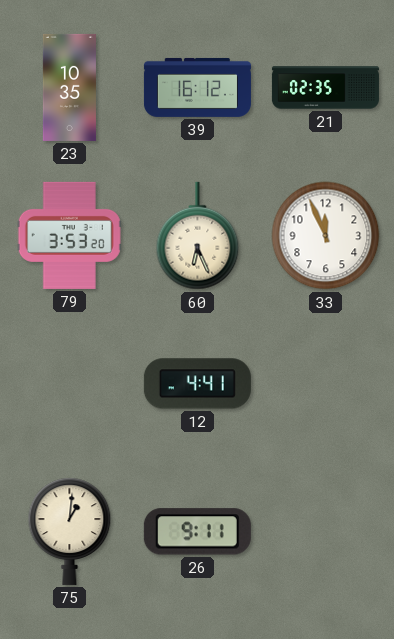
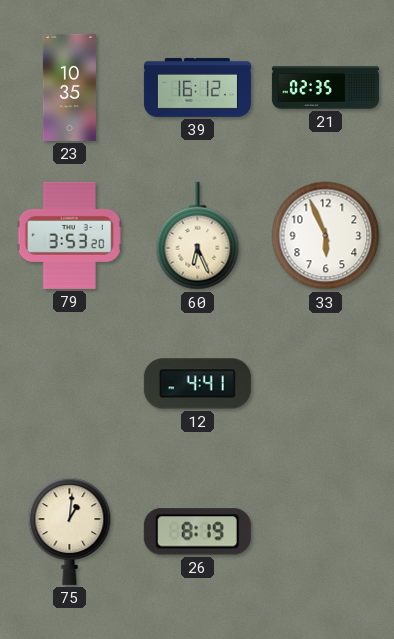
33: 11:56 -> 5:56
26: 9:11 -> 8:19
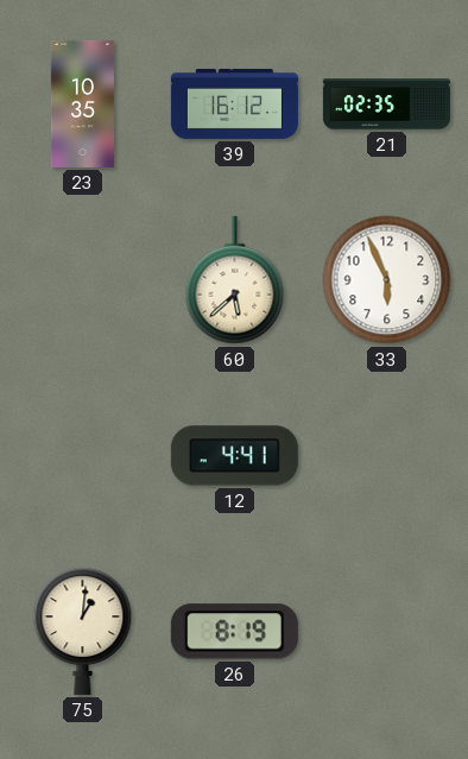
79: 3:53 -> none
60: 6:26 -> 5:38
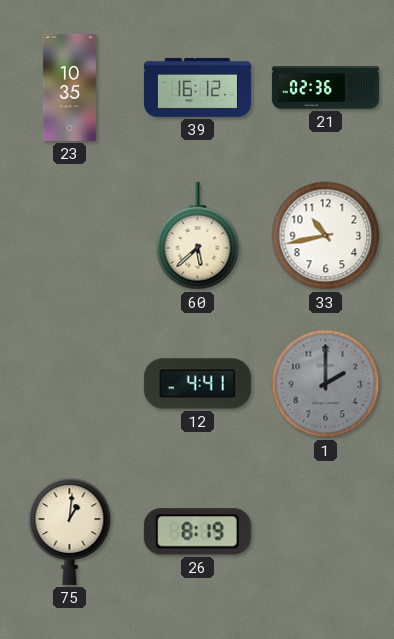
21: 02:35 -> 02:36
33: 5:56 -> 10:43
1: none -> 2:00
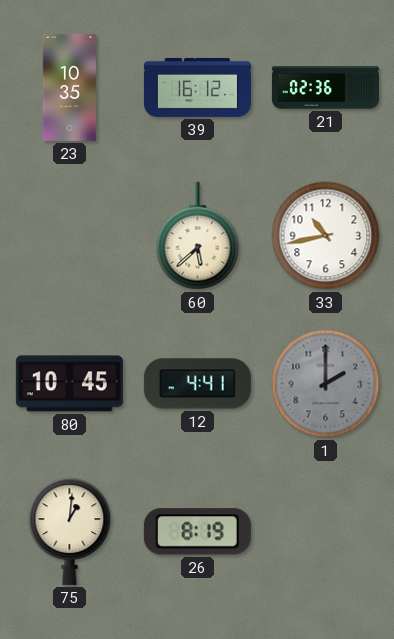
80: none -> 10:45
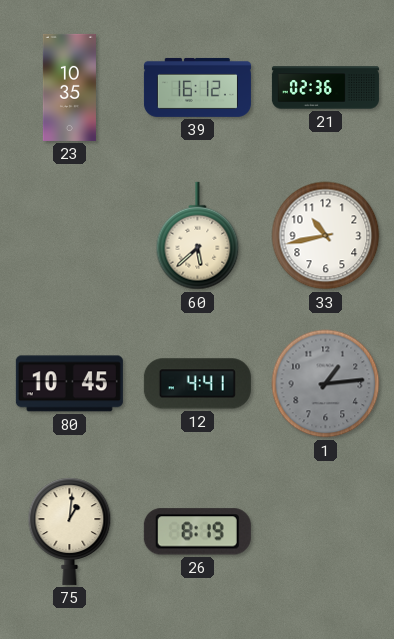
1: 2:00 -> 1:14
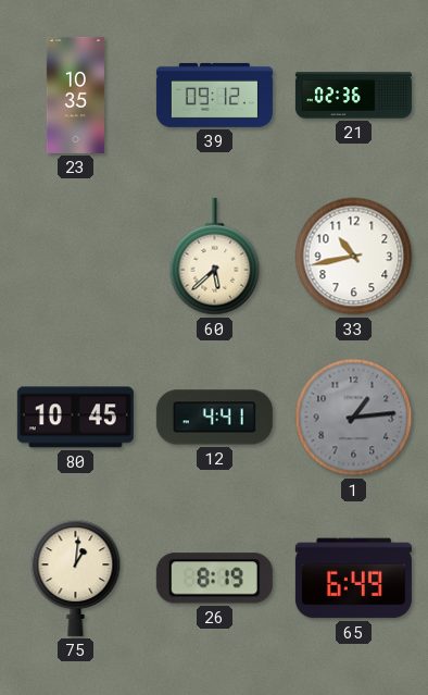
39: 16:12 -> 09:12
65: none -> 6:49
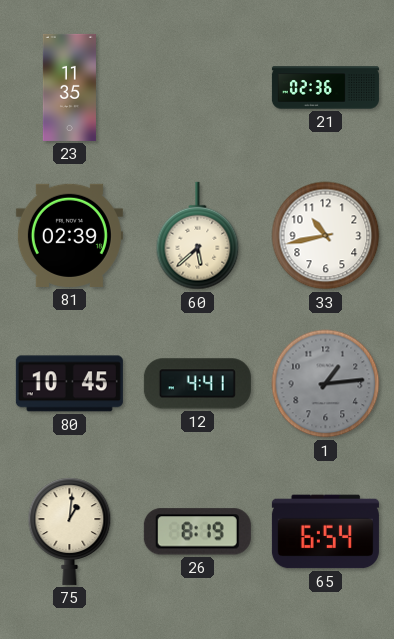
23: 10:35 -> 11:35
39: 09:12 -> none
81: none -> 02:39
65: 6:49 -> 6:54
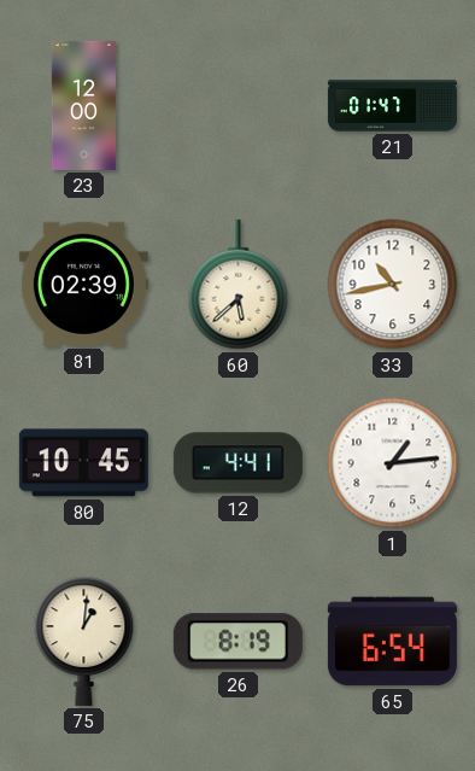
23: 11:35 -> 12:00
21: 02:36 -> 01:47
1 dial: grey -> white
